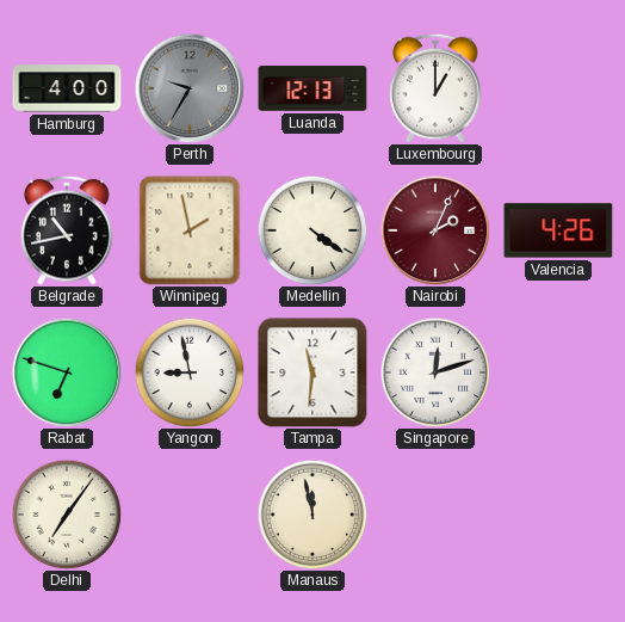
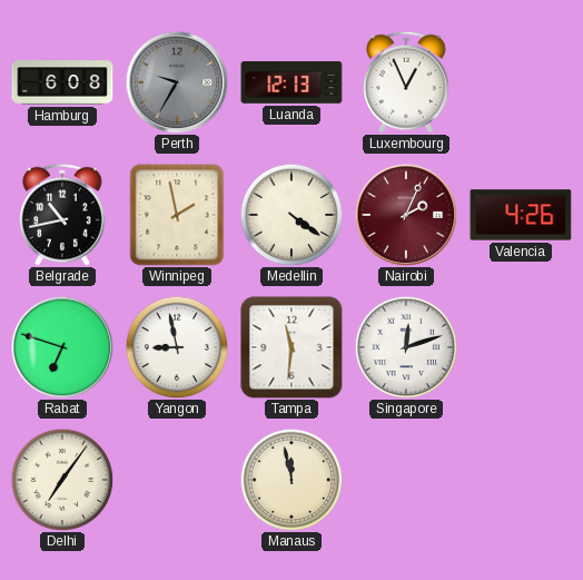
Hamburg: 4:00 -> 6:08
Luxembourg: 1:00 -> 12:56
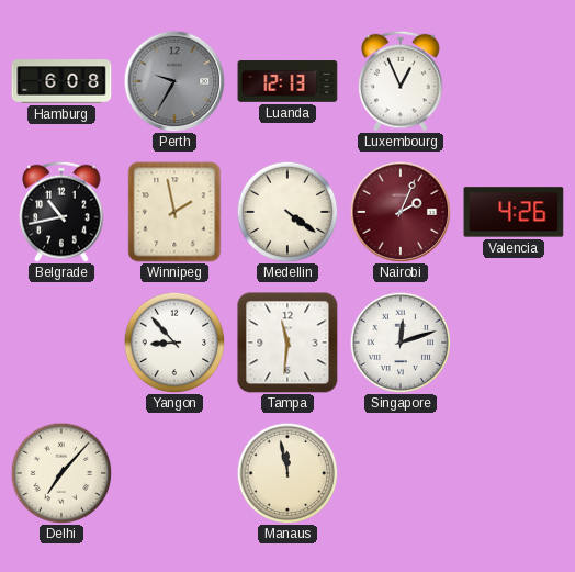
Rabat: 6:48 -> none
Yangon: 8:58 -> 8:53
Delhi: 7:06 -> 7:07
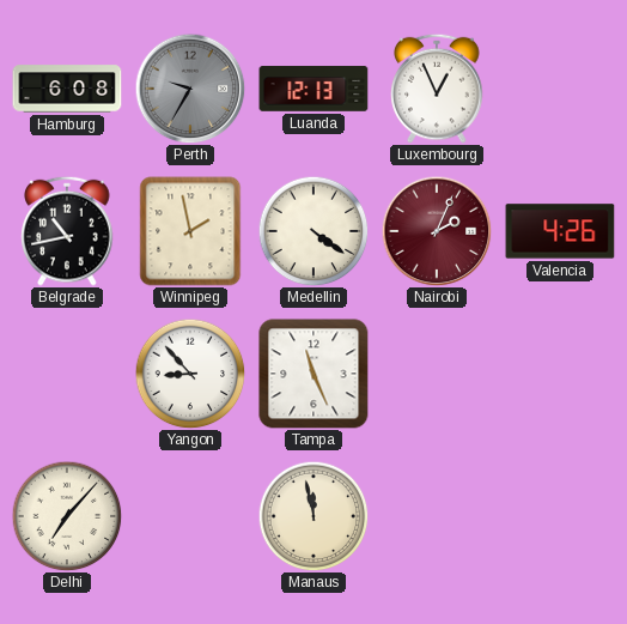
Tampa: 11:31 -> 11:26
Singapore: 12:12 -> none
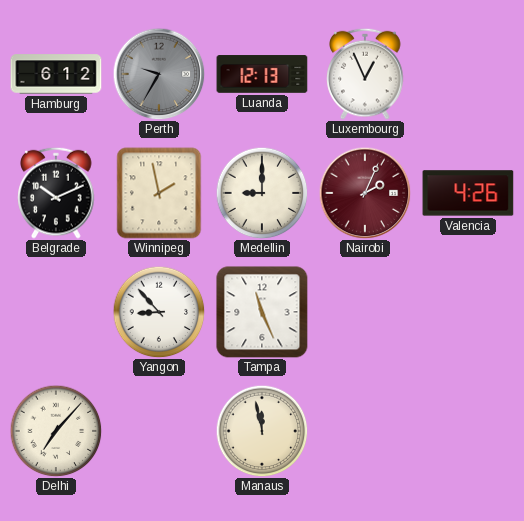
Hamburg: 6:08 -> 6:12
Belgrade: 10:43 -> 10:11
Medellin: 4:21 -> 9:00
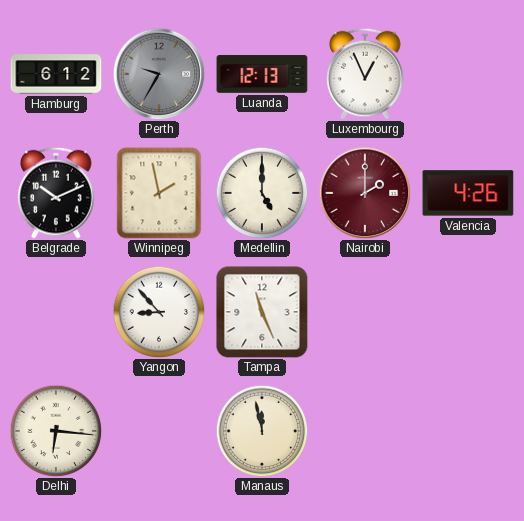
Medellin: 9:00 -> 5:00
Nairobi: 2:04 -> 2:00
Delhi: 7:07 -> 6:16
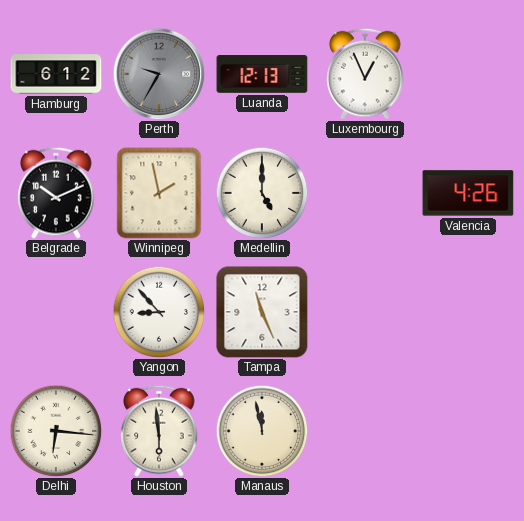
Nairobi: 2:00 -> none
Houston: none -> 5:59
